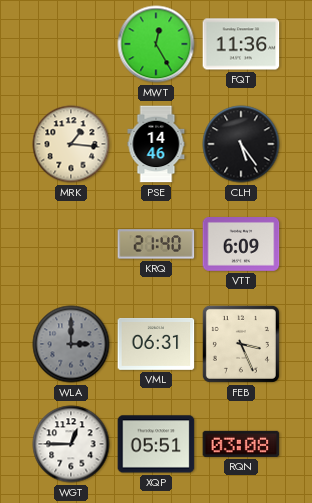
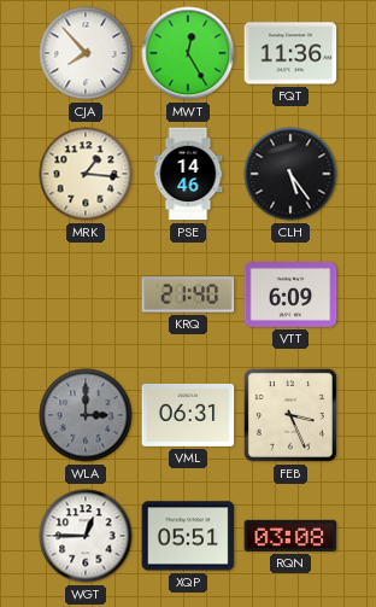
CJA: none -> 7:53
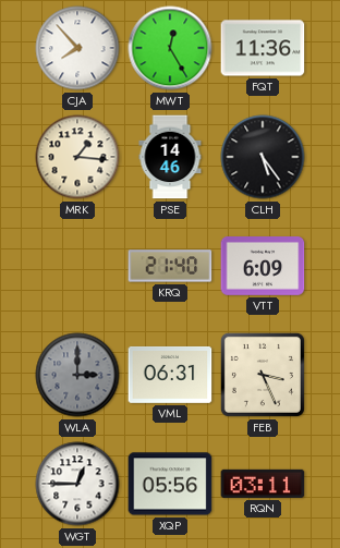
XQP: 05:51 -> 05:56
RQN: 03:08 -> 03:11
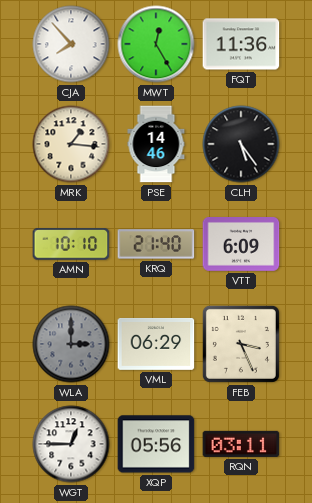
AMN: none -> 10:10
VML: 06:31 -> 06:29
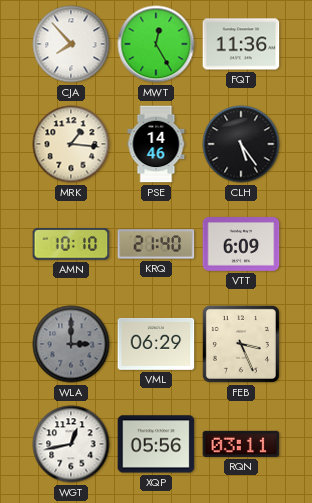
WGT: 12:45 -> 12:43
